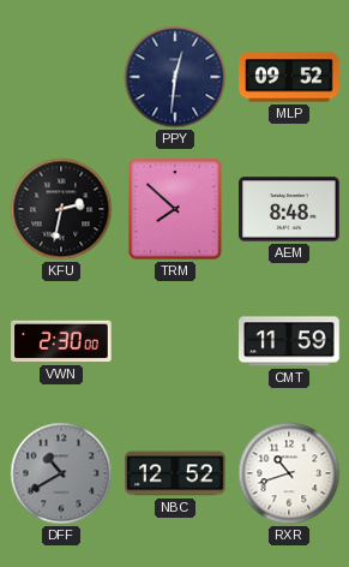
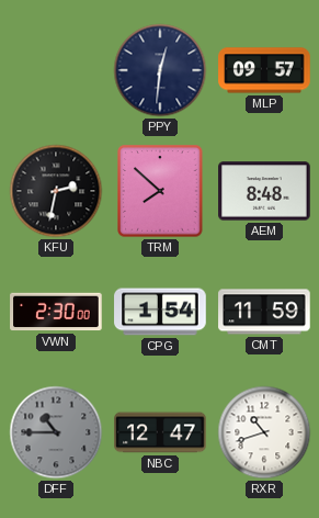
MLP: 09:52 -> 09:57
CPG: none -> 1:54
DFF: 10:40 -> 10:45
NBC: 12:52 -> 12:47
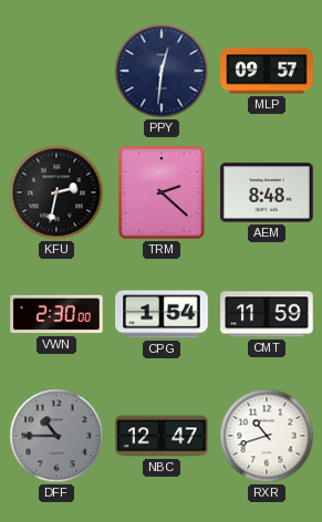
TRM: 7:52 -> 2:22
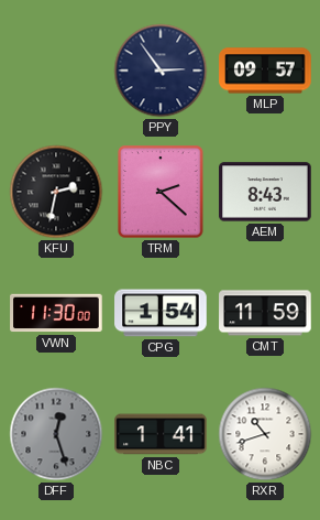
PPY: 12:31 -> 2:54
AEM: 8:48 -> 8:43
VWN: 2:30 -> 11:30
DFF: 10:45 -> 12:27
NBC: 12:47 -> 1:41
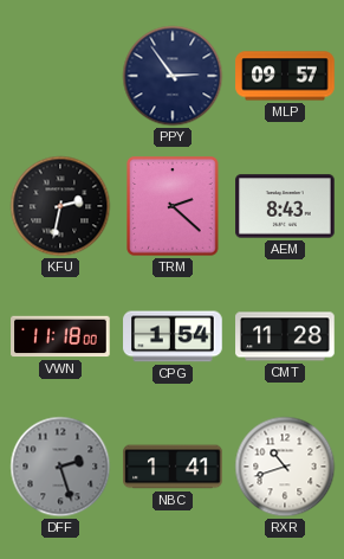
VWN: 11:30 -> 11:18
CMT: 11:59 -> 11:28
DFF: 12:27 -> 2:27
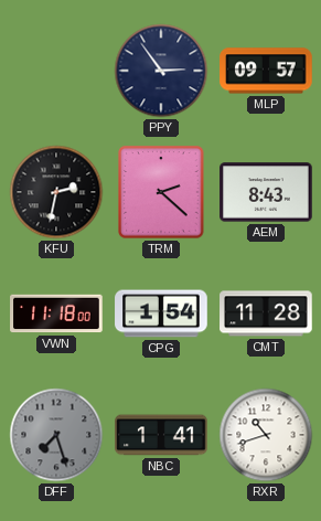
DFF: 2:27 -> 7:27
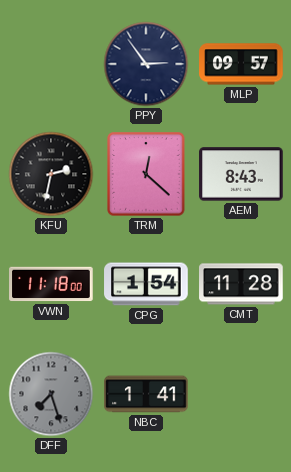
TRM: 2:22 -> 12:22
RXR: 10:42 -> none
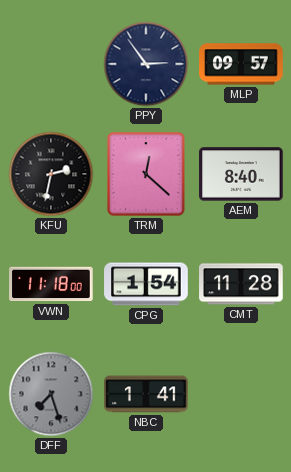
AEM: 8:43 -> 8:40
